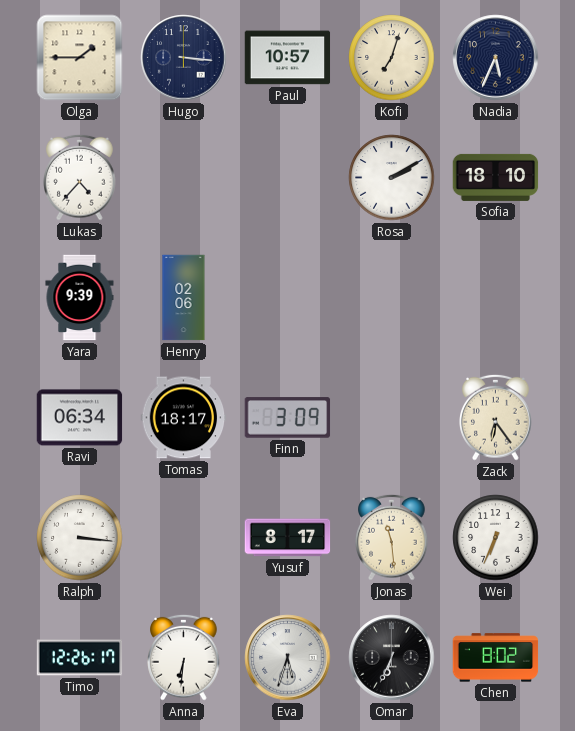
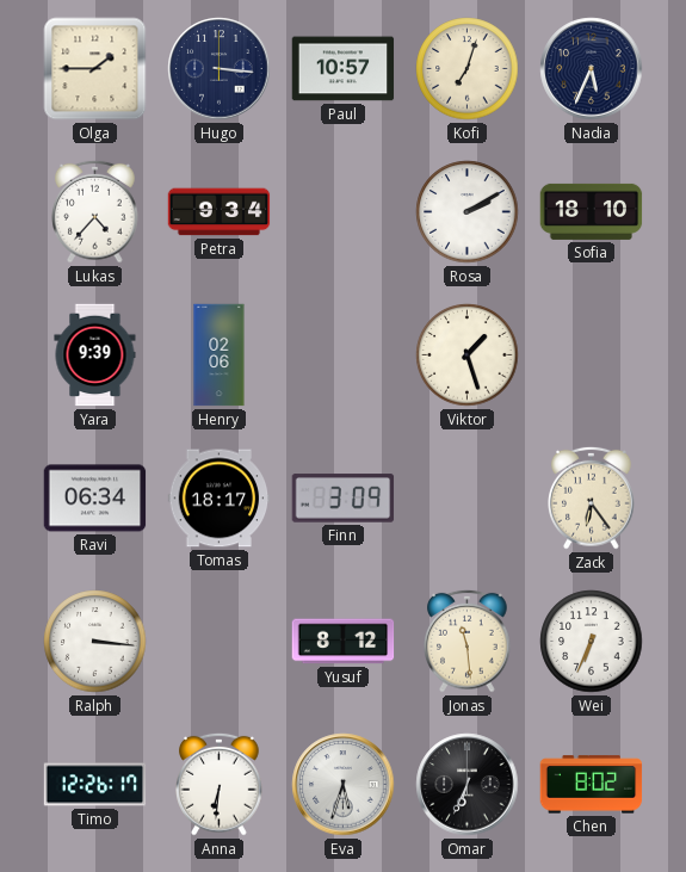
Petra: none -> 9:34
Viktor: none -> 1:27
Yusuf: 8:17 -> 8:12
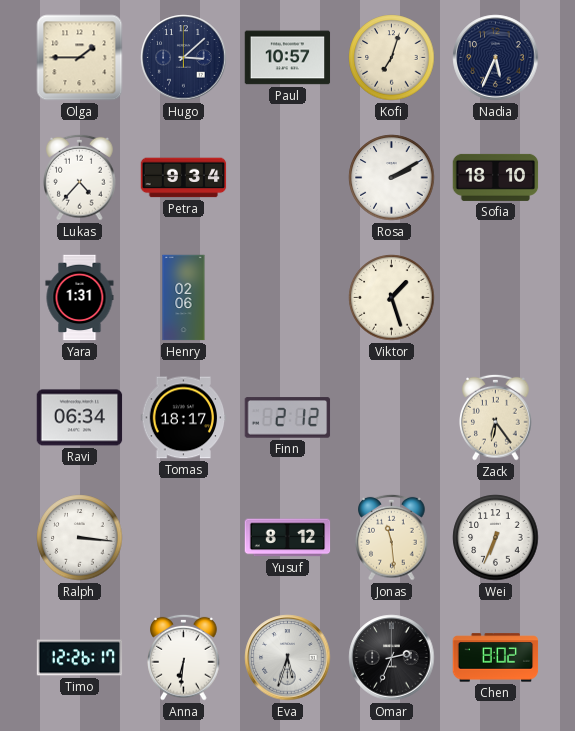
Hugo: 3:16 -> 3:08
Yara: 9:39 -> 1:31
Finn: 3:09 -> 2:12
Omar: 6:34 -> 2:34
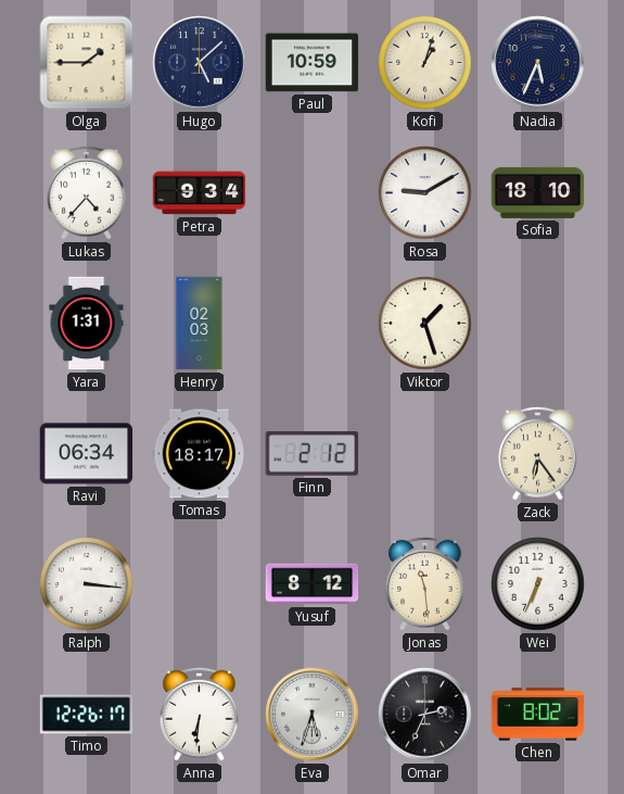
Hugo: 3:08 -> 5:08
Paul: 10:57 -> 10:59
Kofi: 7:03 -> 1:03
Rosa: 2:10 -> 9:10
Henry: 02:06 -> 02:03
